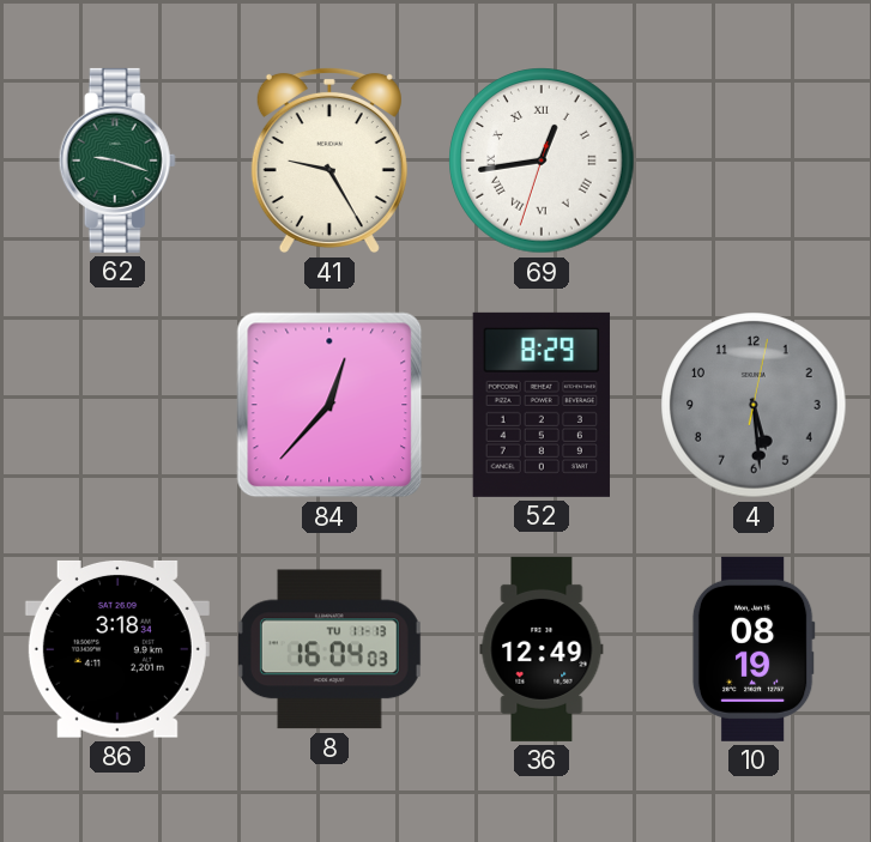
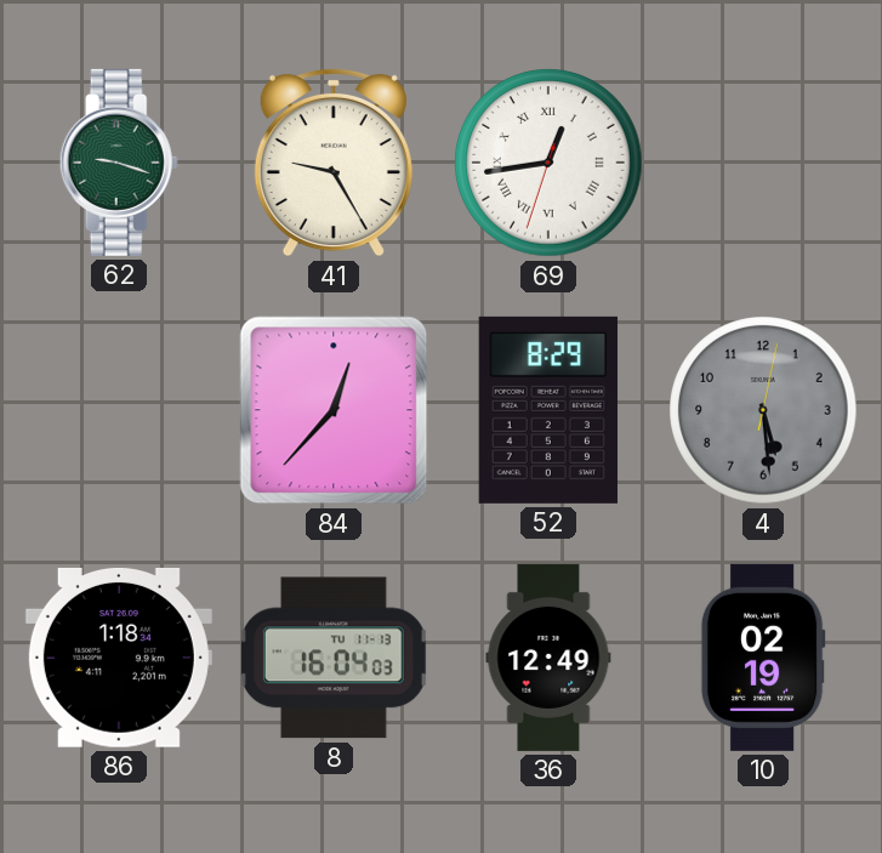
86: 3:18 -> 1:18
10: 08:19 -> 02:19
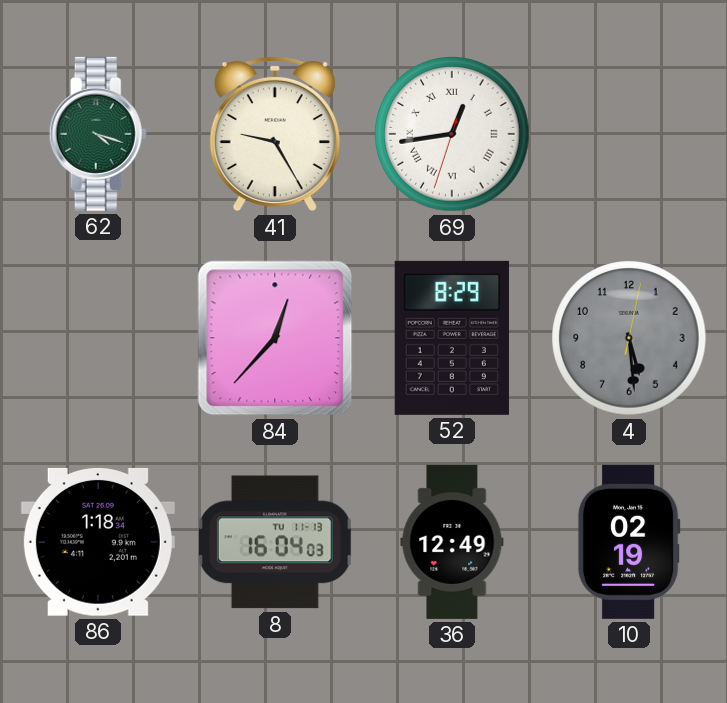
62: 9:18 -> 4:18
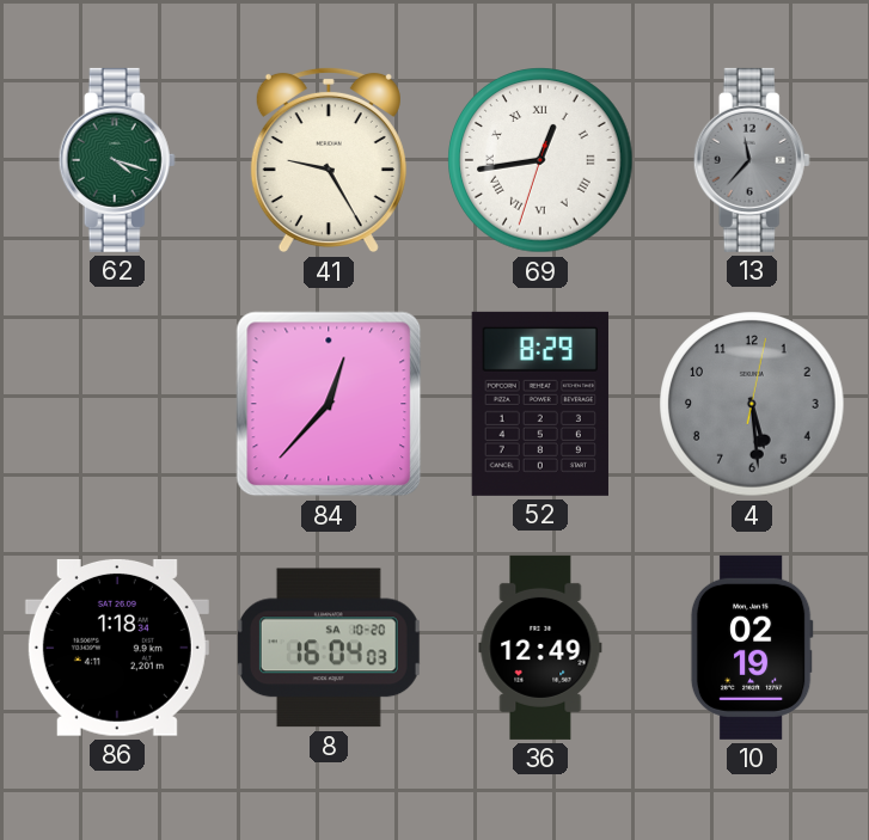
13: none -> 11:37
8 date: TU 11-13 -> SA 10-20
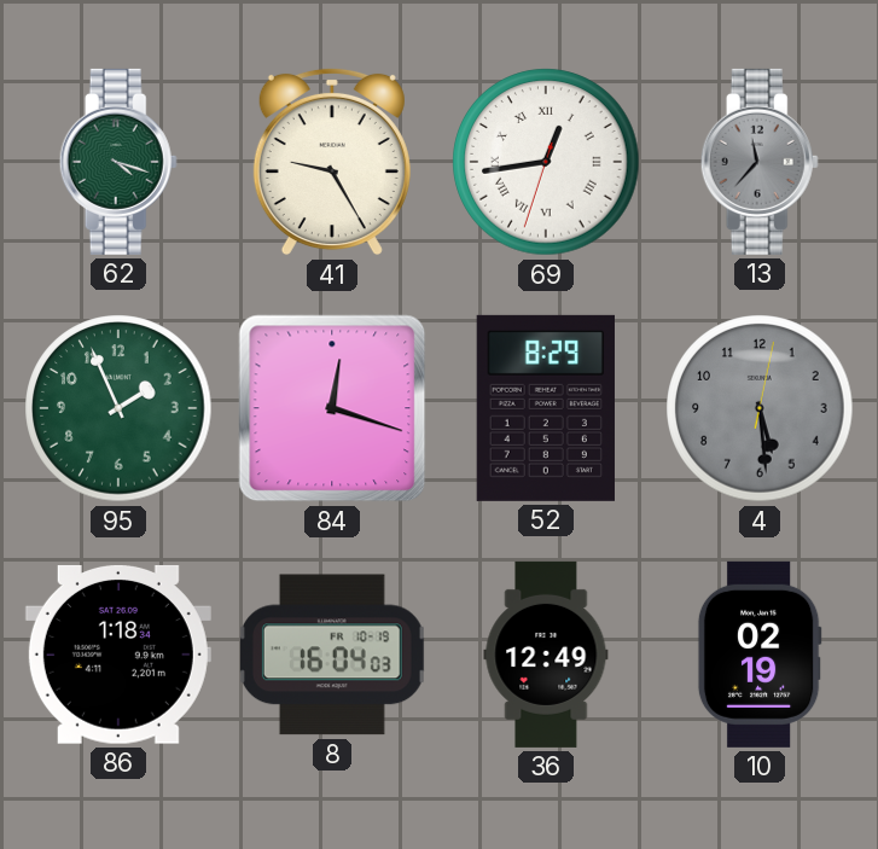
95: none -> 1:56
84: 12:37 -> 12:18
8 date: SA 10-20 -> FR 10-19
